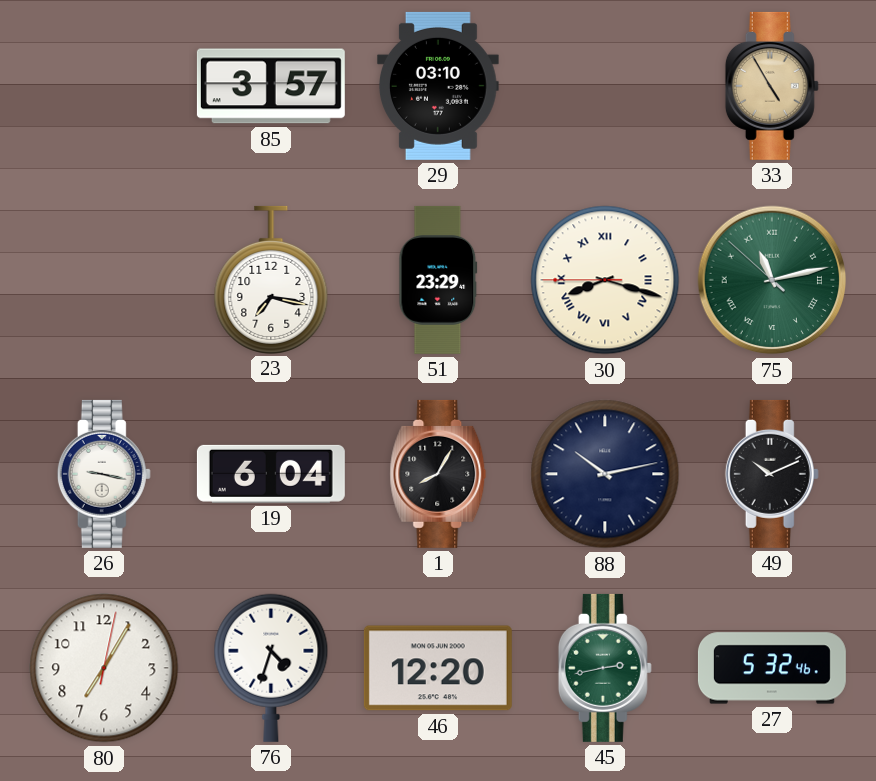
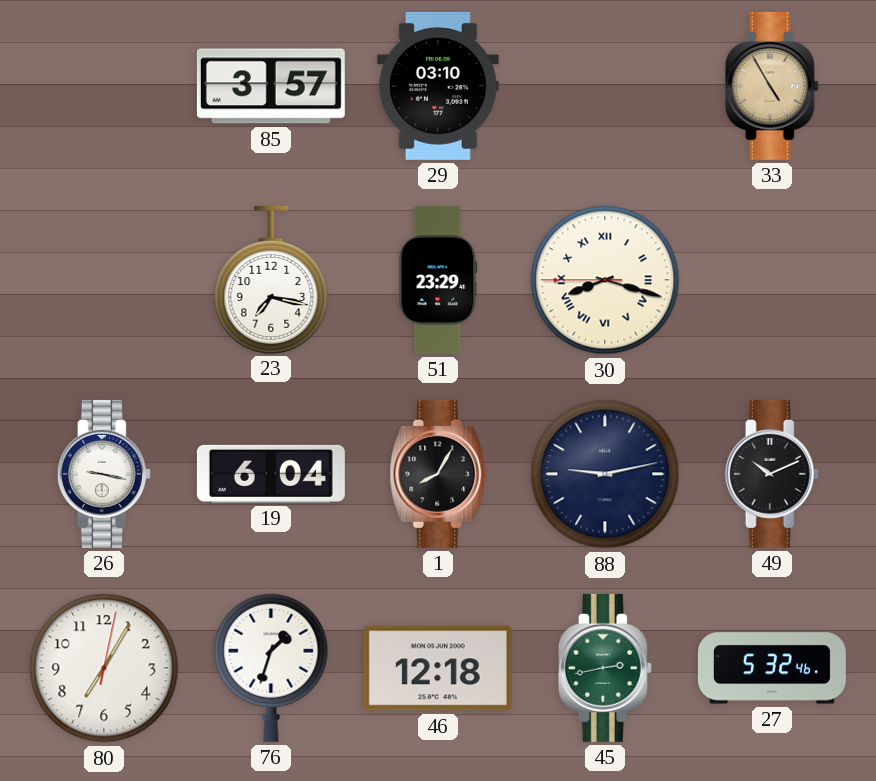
75: 11:12 -> none
88: 10:13 -> 9:13
76: 4:33 -> 1:33
46: 12:20 -> 12:18
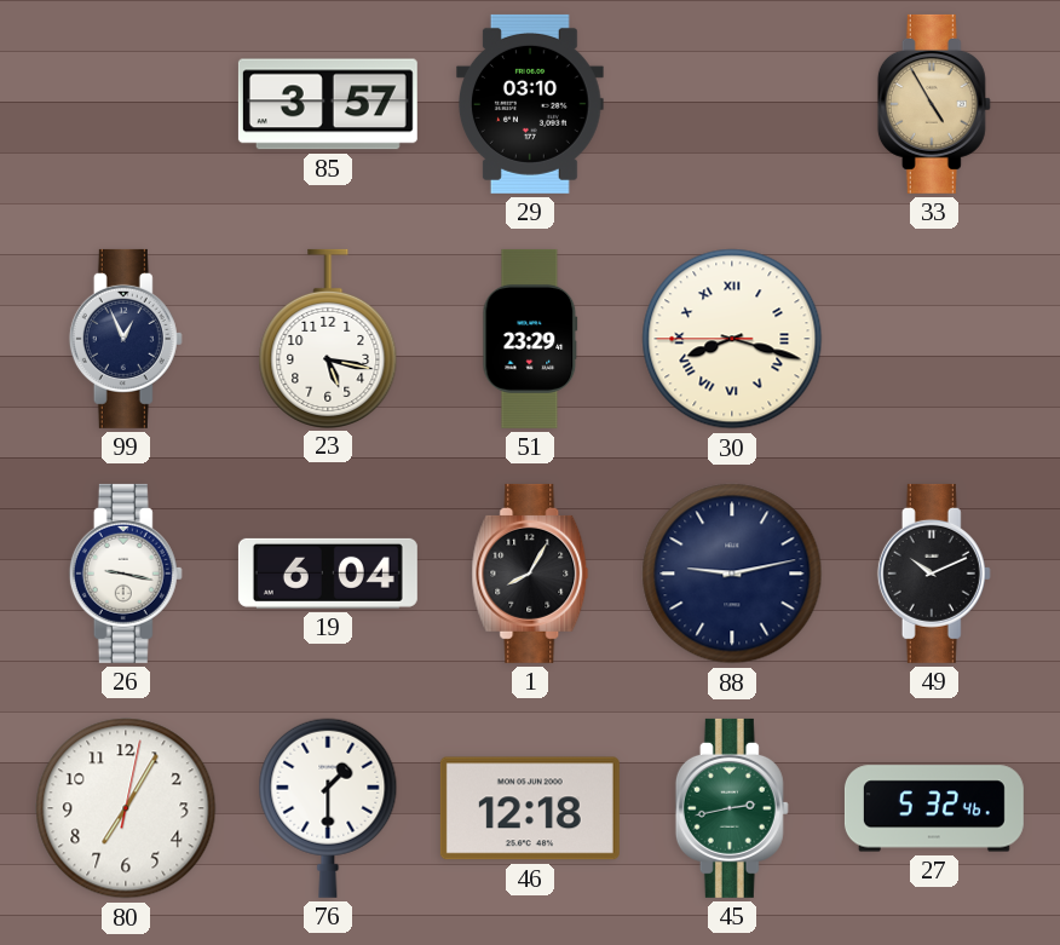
99: none -> 12:56
23: 7:17 -> 5:17
76: 1:33 -> 1:30
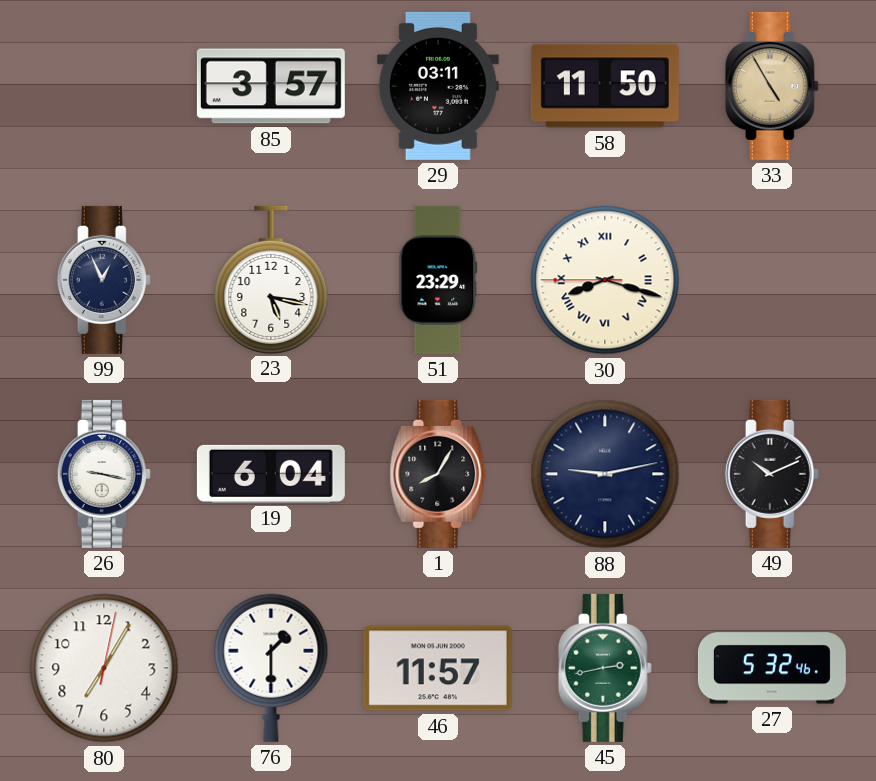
29: 03:10 -> 03:11
58: none -> 11:50
46: 12:18 -> 11:57
